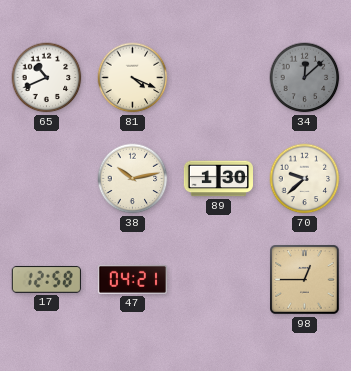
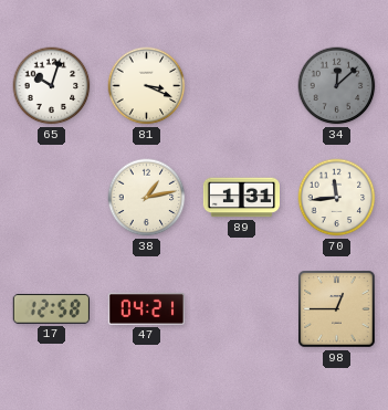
65: 10:41 -> 10:03
81: 4:19 -> 3:19
38: 10:13 -> 1:13
89: 1:30 -> 1:31
70: 9:38 -> 11:44
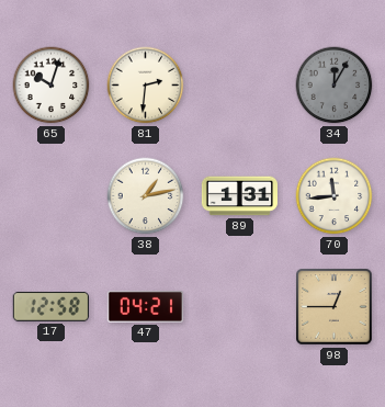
81: 3:19 -> 2:31
34: 12:08 -> 12:05
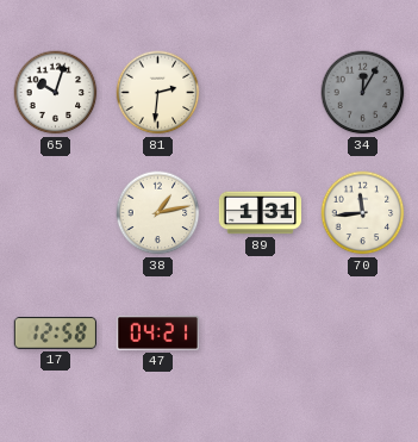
98: 12:45 -> none
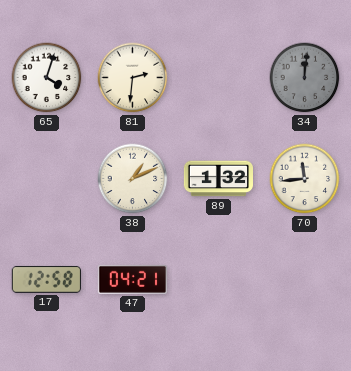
65: 10:03 -> 4:03
34: 12:05 -> 12:01
38: 1:13 -> 1:11
89: 1:31 -> 1:32
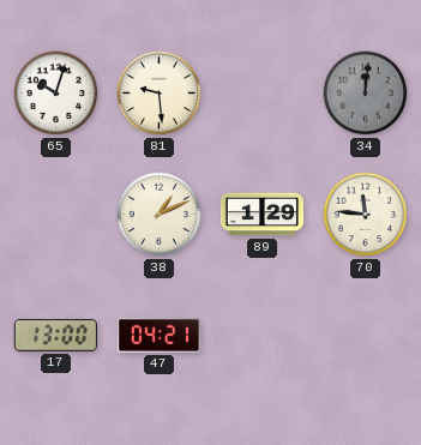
65: 4:03 -> 10:03
81: 2:31 -> 9:29
89: 1:32 -> 1:29
70: 11:44 -> 11:46
17: 12:58 -> 13:00
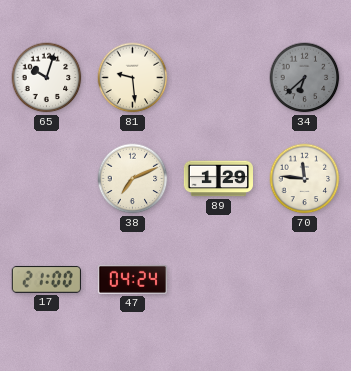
34: 12:01 -> 6:38
38: 1:11 -> 7:11
17: 13:00 -> 21:00
47: 04:21 -> 04:24
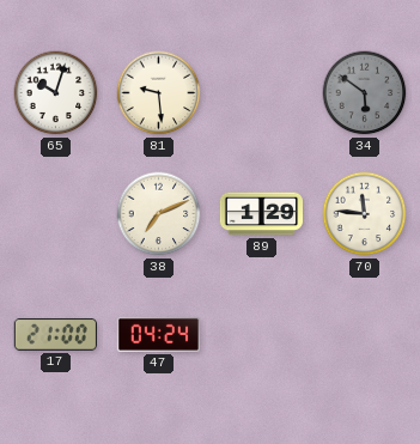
34: 6:38 -> 5:51
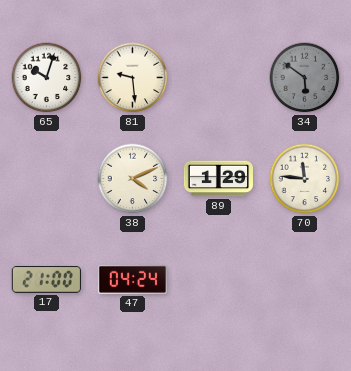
38: 7:11 -> 4:11
